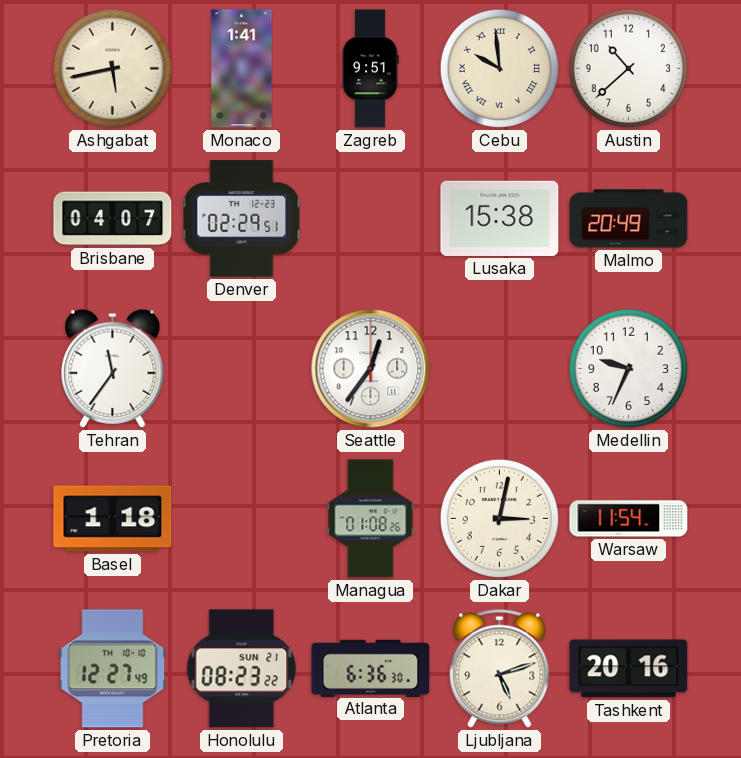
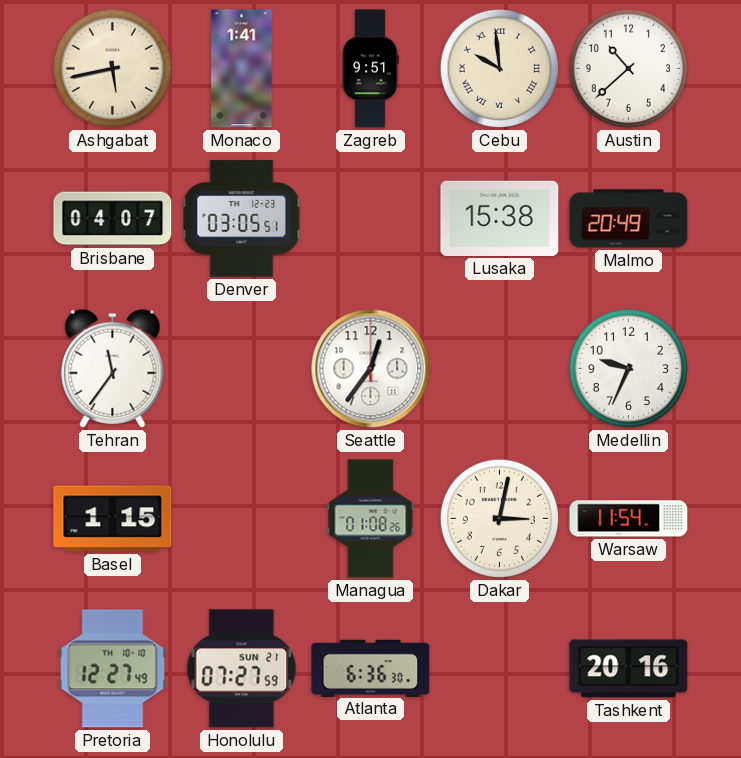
Denver: 02:29 -> 03:05
Basel: 1:18 -> 1:15
Honolulu: 08:23 -> 07:27
Ljubljana: 5:12 -> none
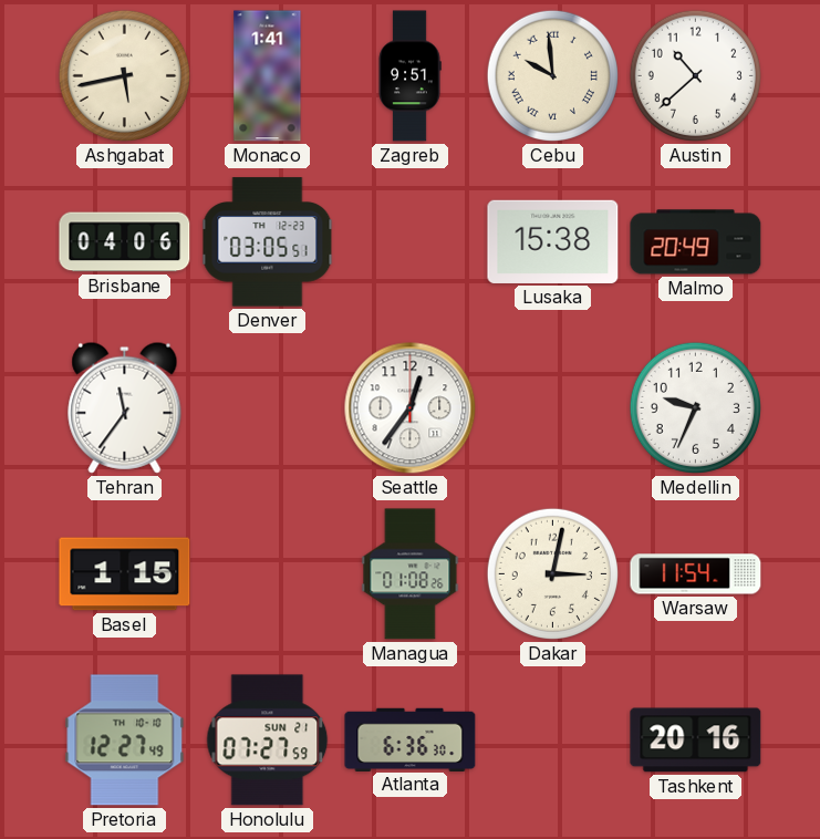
Brisbane: 04:07 -> 04:06
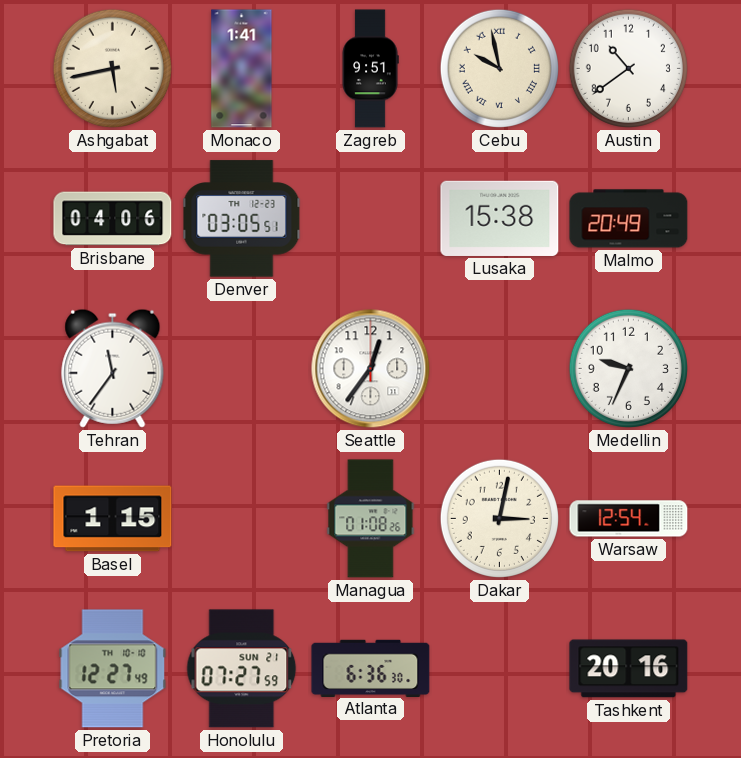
Cebu: 9:59 -> 9:58
Austin: 10:38 -> 10:39
Warsaw: 11:54 -> 12:54
